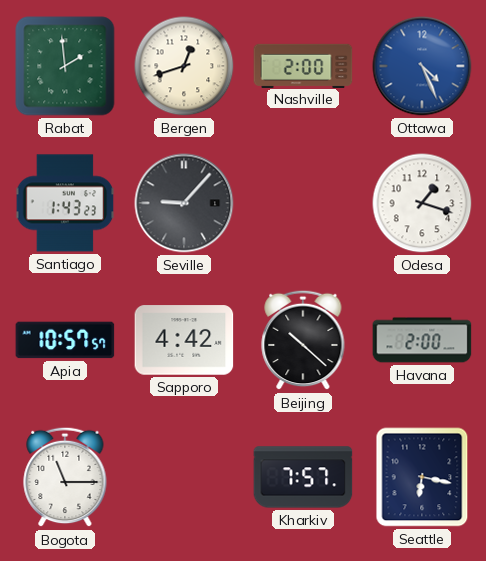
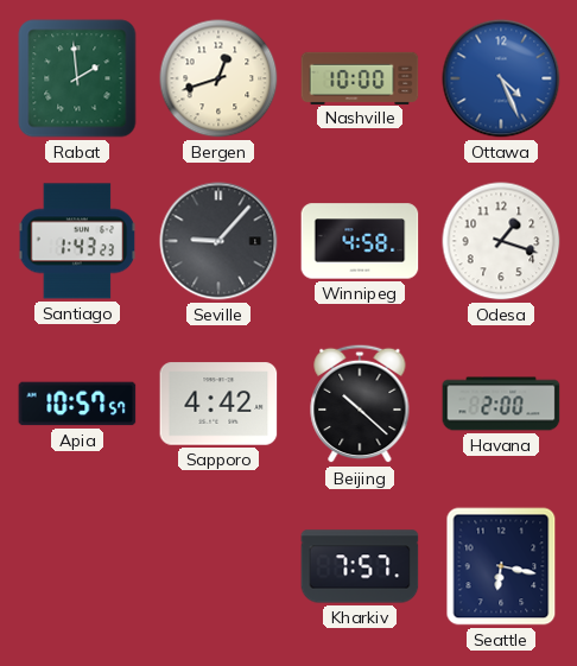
Nashville: 2:00 -> 10:00
Winnipeg: none -> 4:58
Bogota: 11:15 -> none
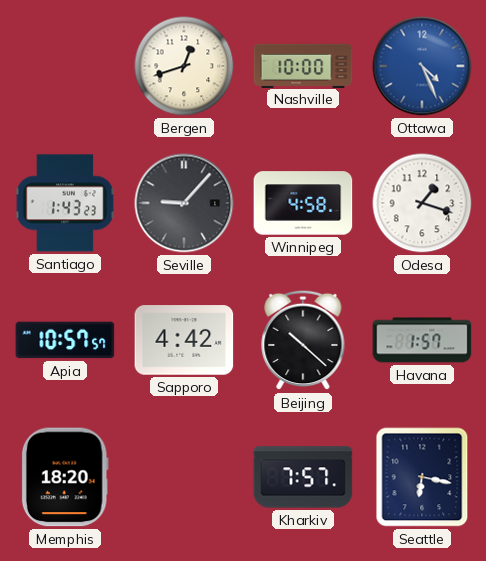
Rabat: 1:59 -> none
Havana: 2:00 -> 1:57
Memphis: none -> 18:20
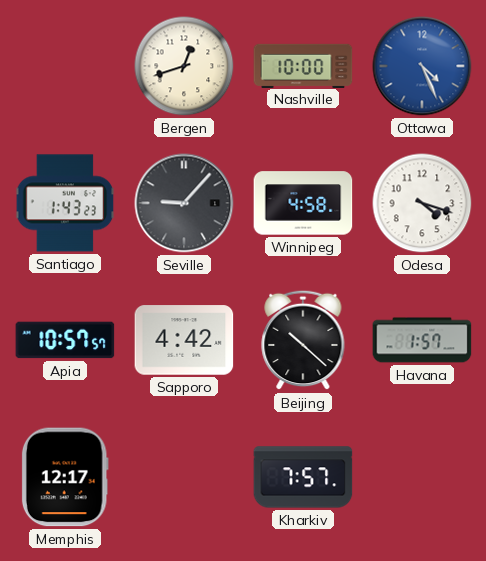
Odesa: 1:18 -> 4:18
Memphis: 18:20 -> 12:17
Seattle: 6:17 -> none
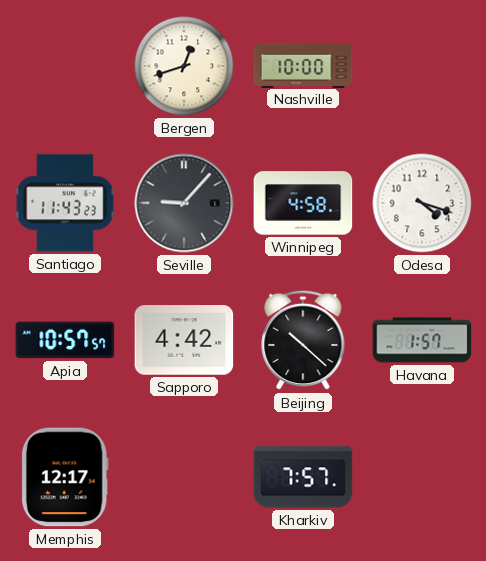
Ottawa: 4:26 -> none
Santiago: 1:43 -> 11:43
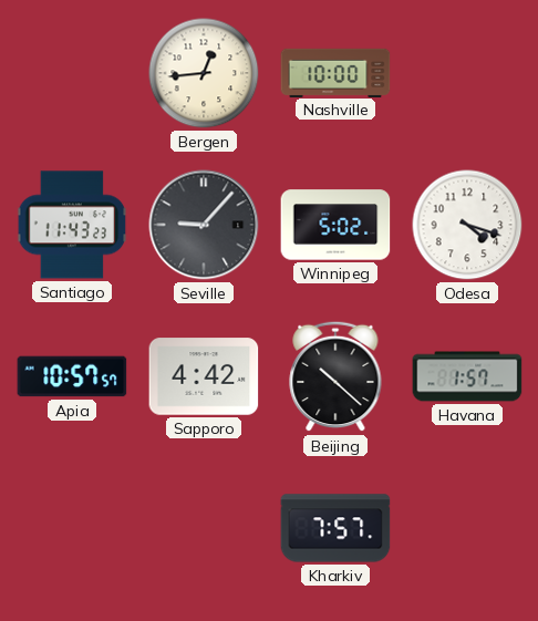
Bergen: 12:42 -> 12:44
Winnipeg: 4:58 -> 5:02
Memphis: 12:17 -> none
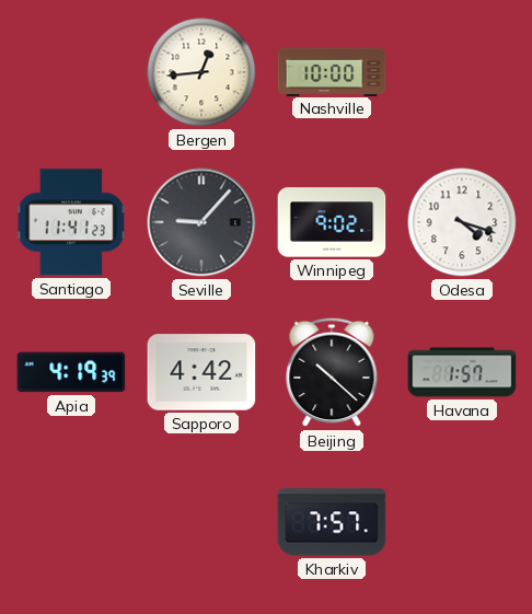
Santiago: 11:43 -> 11:41
Winnipeg: 5:02 -> 9:02
Apia: 10:57 -> 4:19
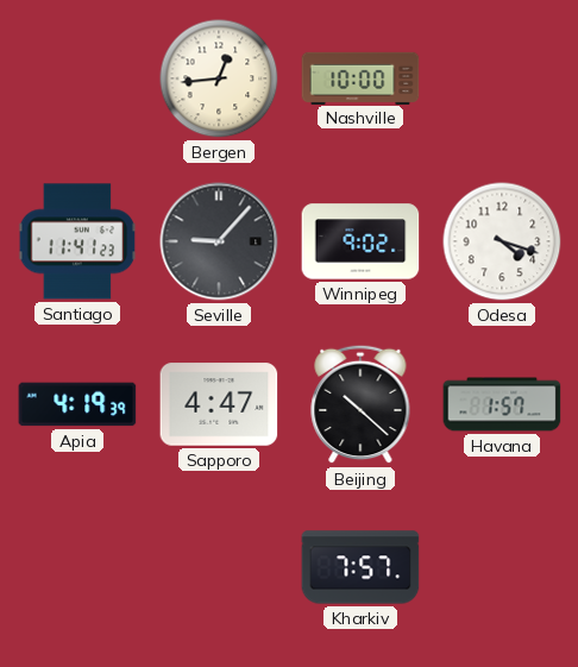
Sapporo: 4:42 -> 4:47
